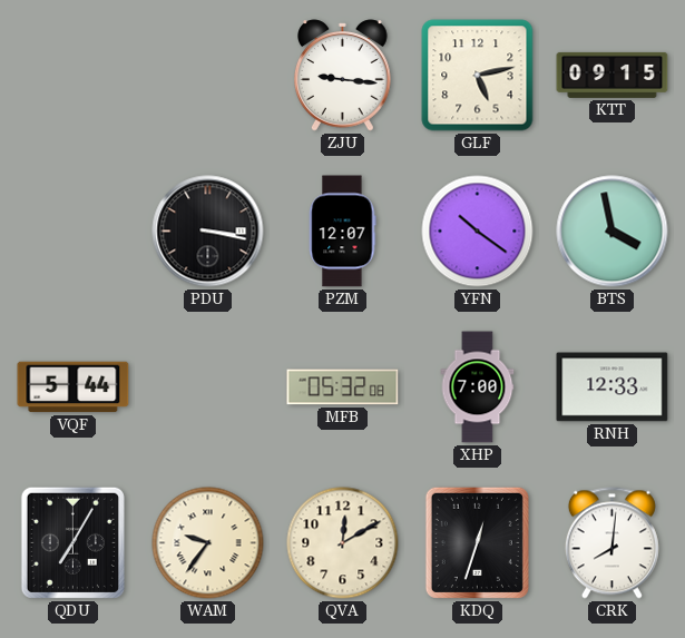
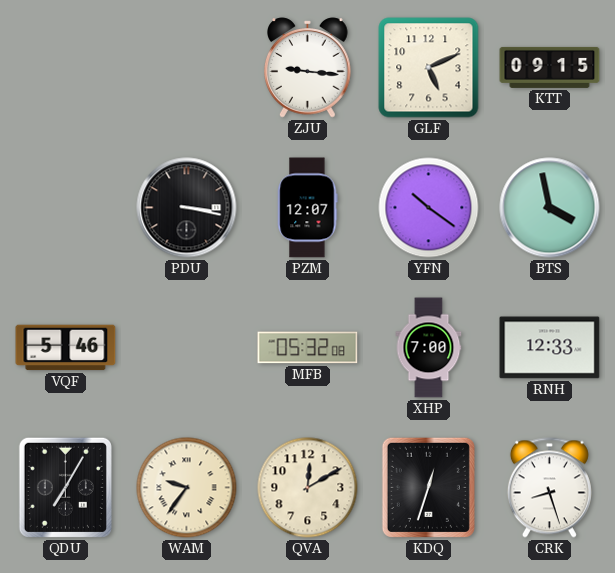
GLF: 5:13 -> 5:11
VQF: 5:44 -> 5:46
CRK: 8:01 -> 8:27
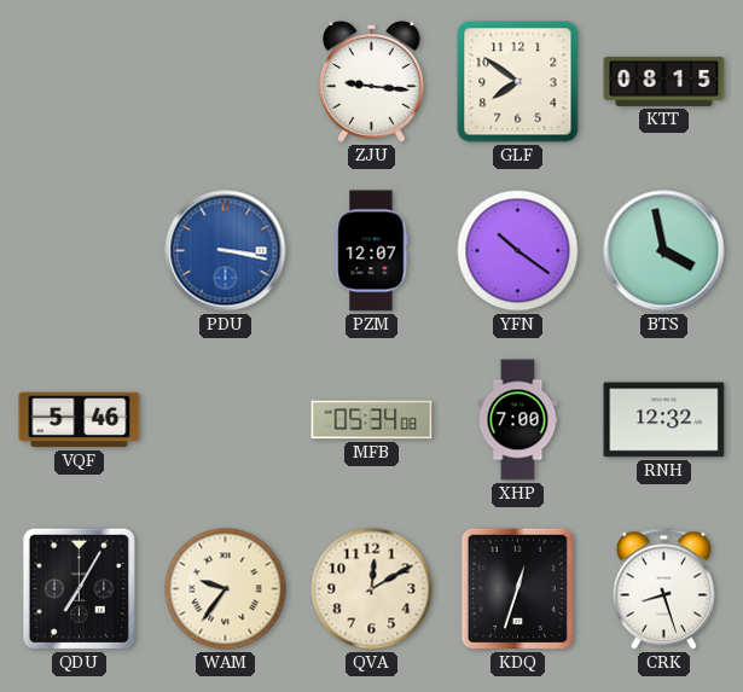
GLF: 5:11 -> 7:51
KTT: 09:15 -> 08:15
PDU dial: black -> blue
MFB: 05:32 -> 05:34
RNH: 12:33 -> 12:32
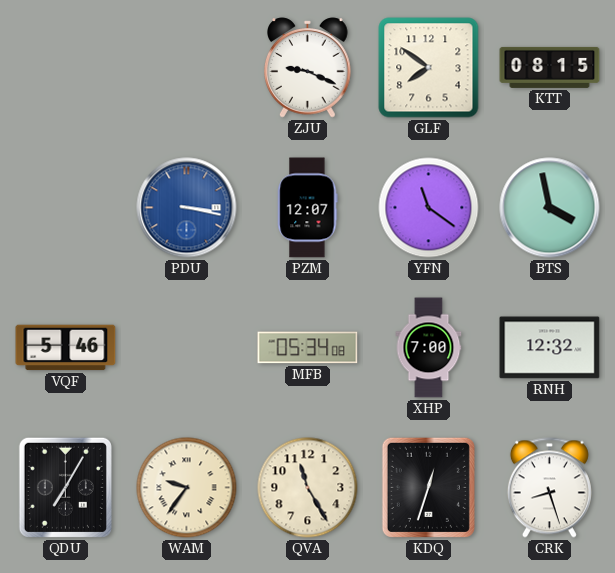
ZJU: 9:16 -> 9:19
YFN: 10:21 -> 11:21
QVA: 12:10 -> 11:25
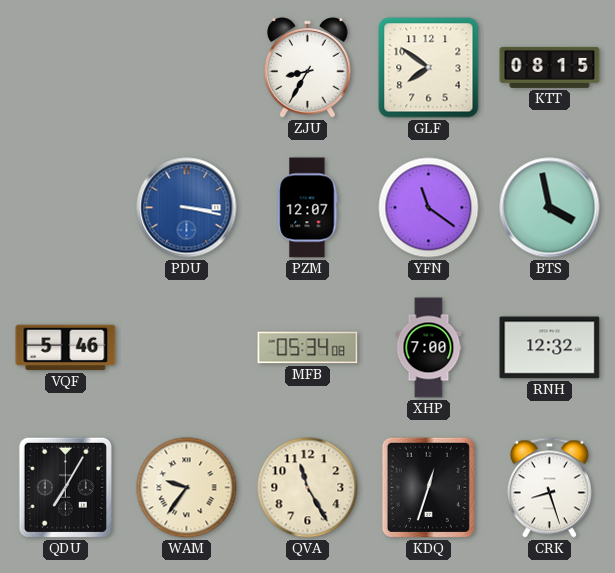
ZJU: 9:19 -> 8:35
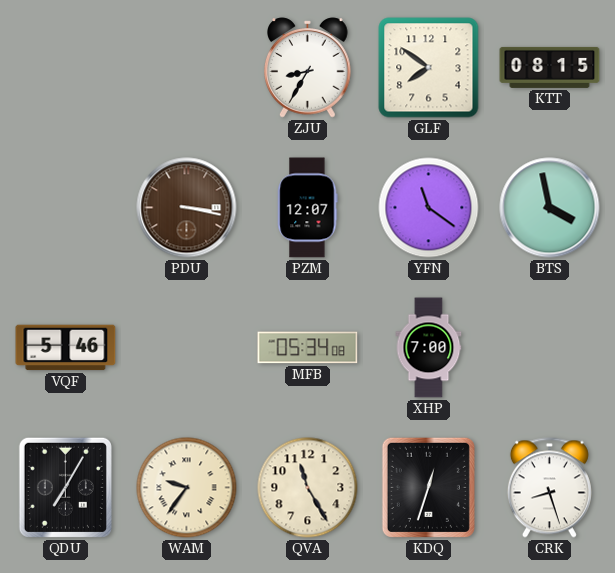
PDU dial: blue -> brown
RNH: 12:32 -> none
